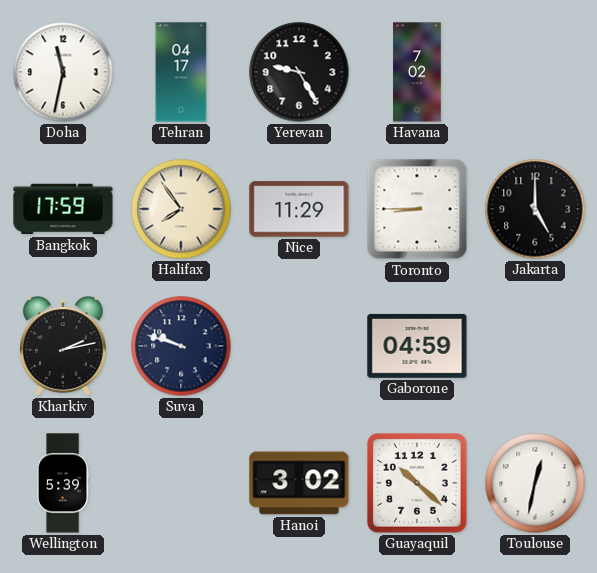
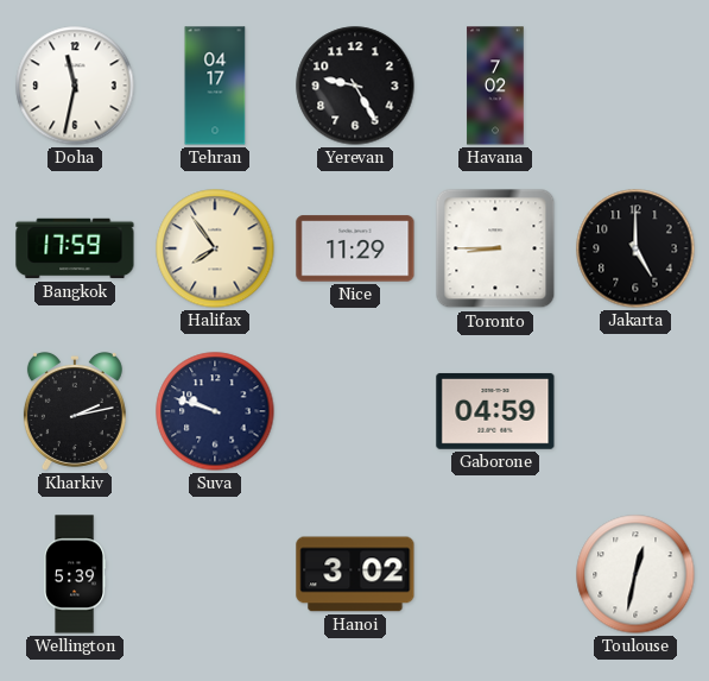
Guayaquil: 10:22 -> none
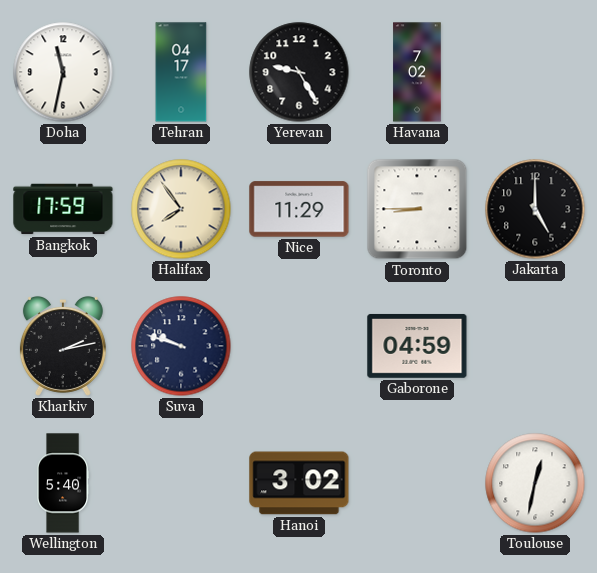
Wellington: 5:39 -> 5:40
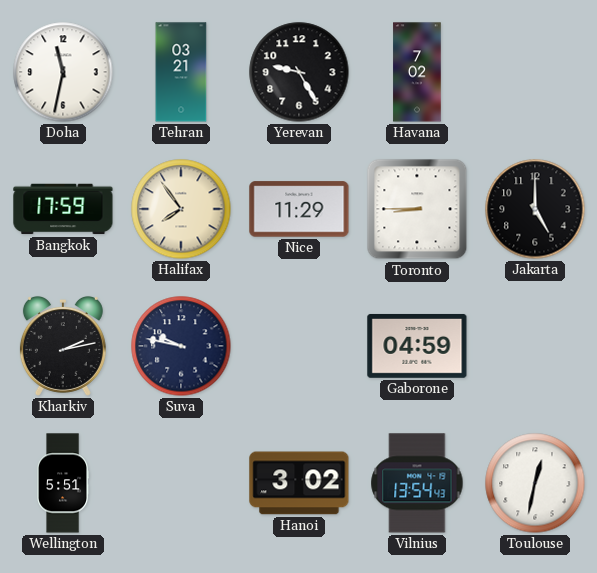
Tehran: 04:17 -> 03:21
Suva: 9:48 -> 9:47
Wellington: 5:40 -> 5:51
Vilnius: none -> 13:54
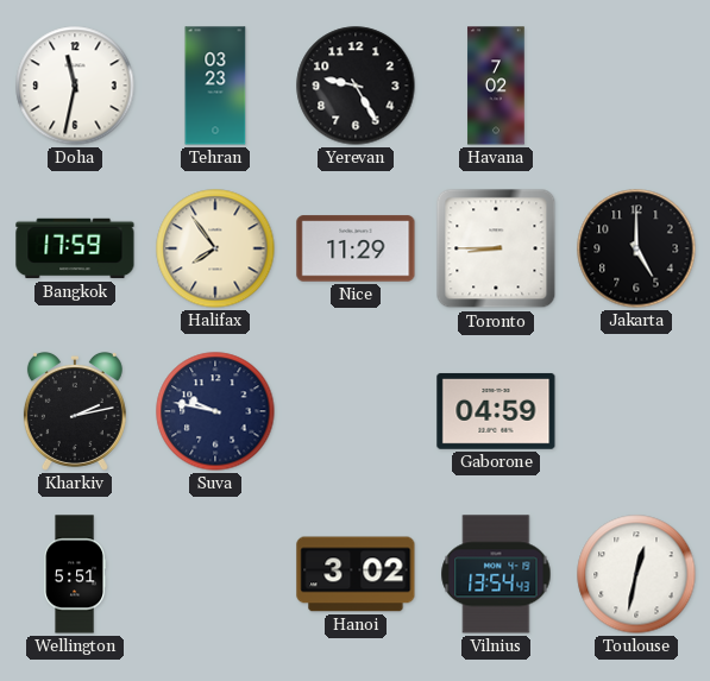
Tehran: 03:21 -> 03:23
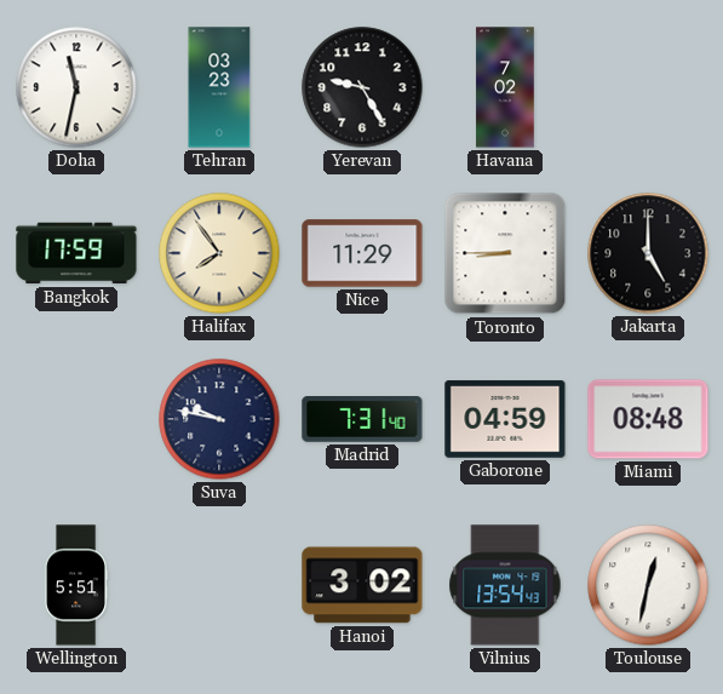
Kharkiv: 2:13 -> none
Madrid: none -> 7:31
Miami: none -> 08:48
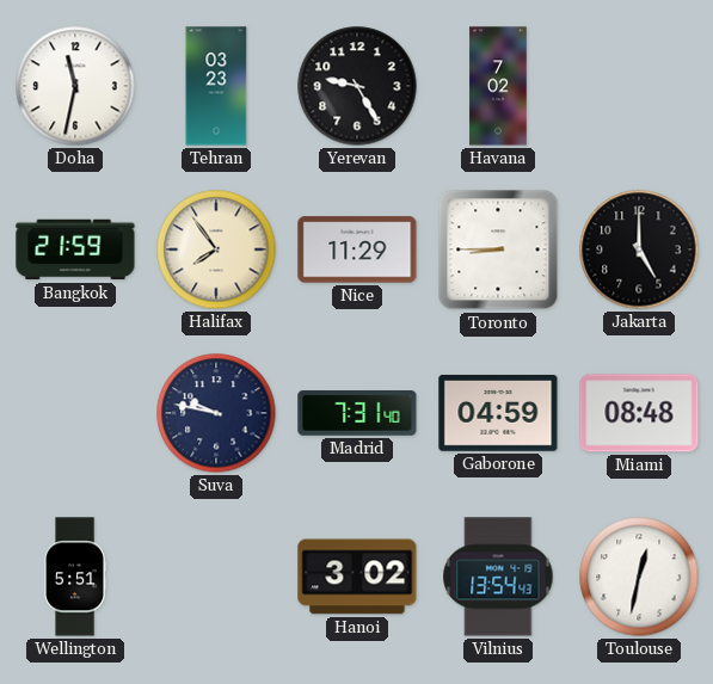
Bangkok: 17:59 -> 21:59
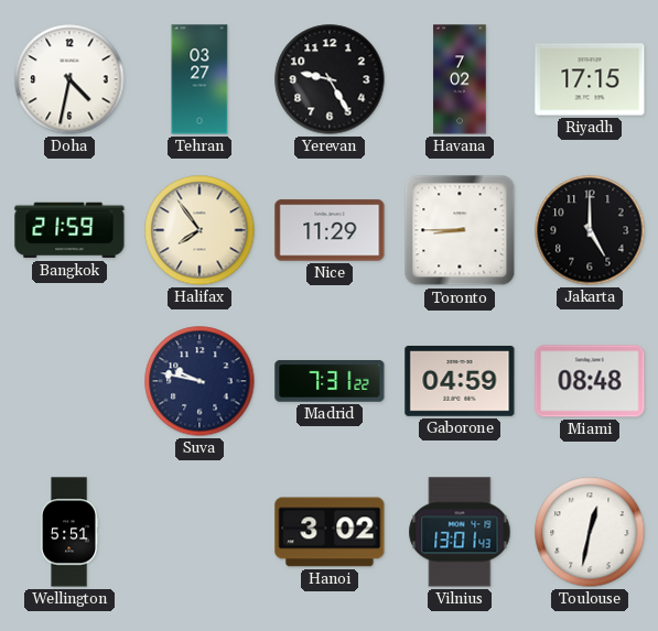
Doha: 11:32 -> 4:32
Tehran: 03:23 -> 03:27
Riyadh: none -> 17:15
Madrid: 7:31:40 -> 7:31:22
Vilnius: 13:54 -> 13:01
